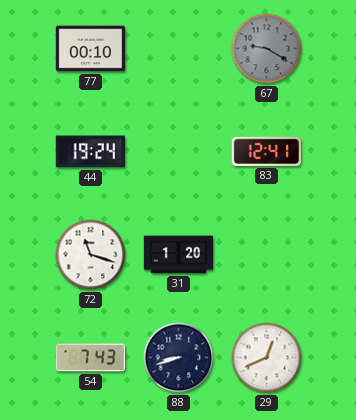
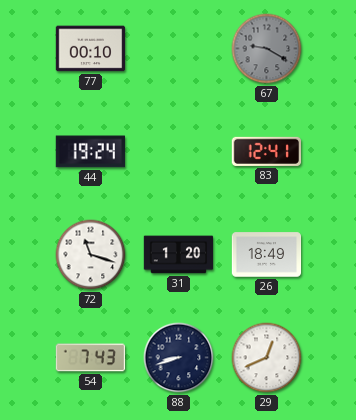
26: none -> 18:49
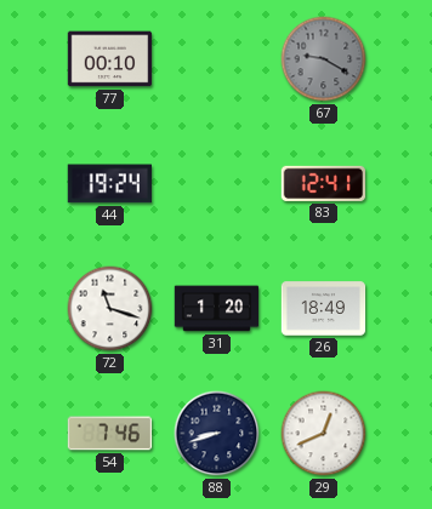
54: 7:43 -> 7:46
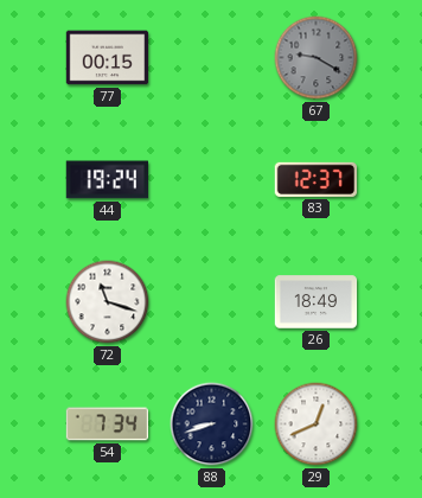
77: 00:10 -> 00:15
83: 12:41 -> 12:37
31: 1:20 -> none
54: 7:46 -> 7:34
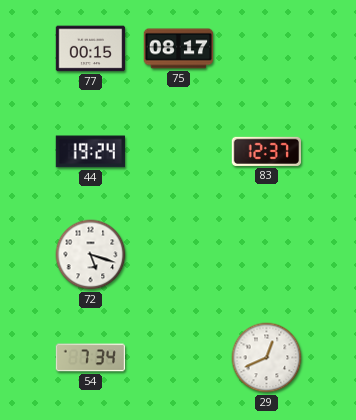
75: none -> 08:17
67: 9:20 -> none
72: 11:18 -> 5:18
26: 18:49 -> none
88: 8:42 -> none
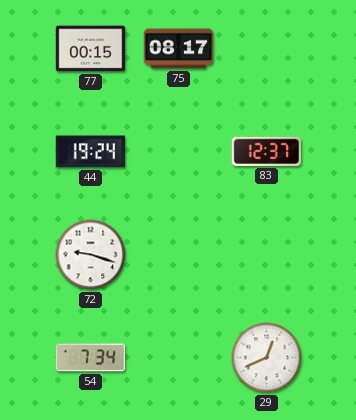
72: 5:18 -> 9:18
